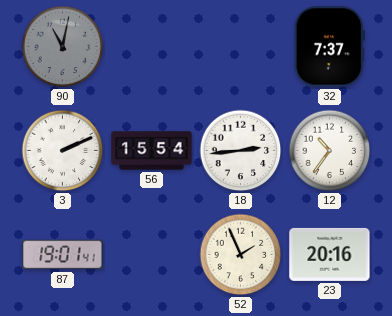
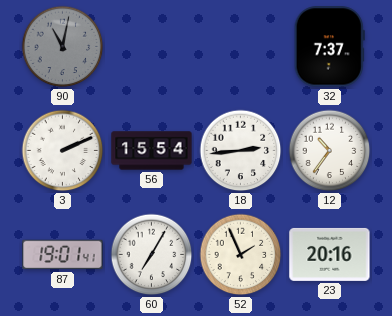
60: none -> 7:05
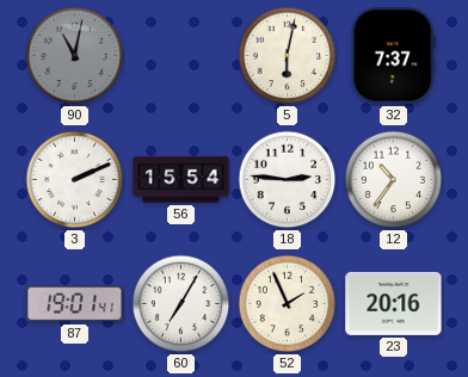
5: none -> 6:02
18: 2:44 -> 2:46
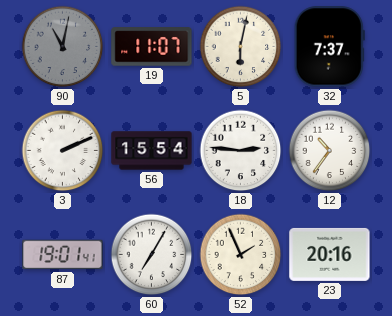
19: none -> 11:07
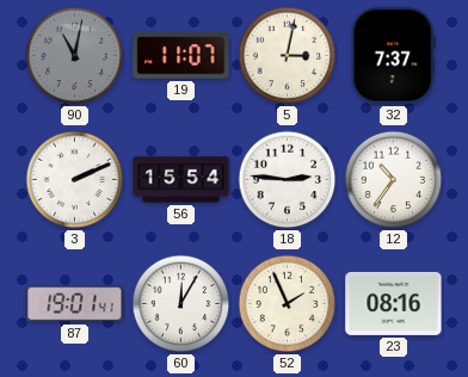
5: 6:02 -> 3:02
60: 7:05 -> 12:05
23: 20:16 -> 08:16
